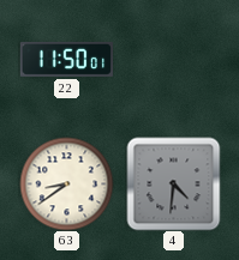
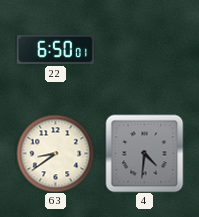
22: 11:50 -> 6:50
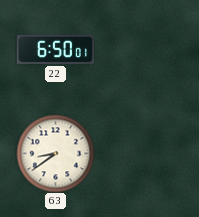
4: 4:31 -> none
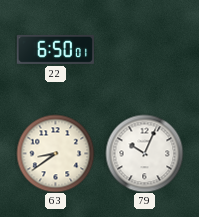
79: none -> 10:04
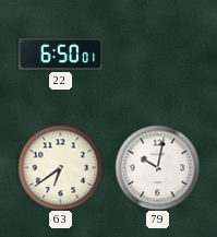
63: 8:39 -> 6:39
79: 10:04 -> 10:02
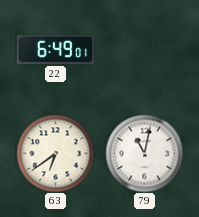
22: 6:50 -> 6:49
79: 10:02 -> 11:02
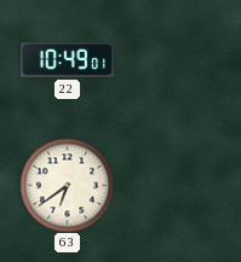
22: 6:49 -> 10:49
79: 11:02 -> none
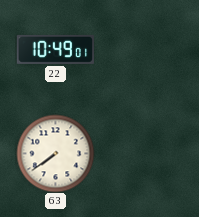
63: 6:39 -> 7:39
